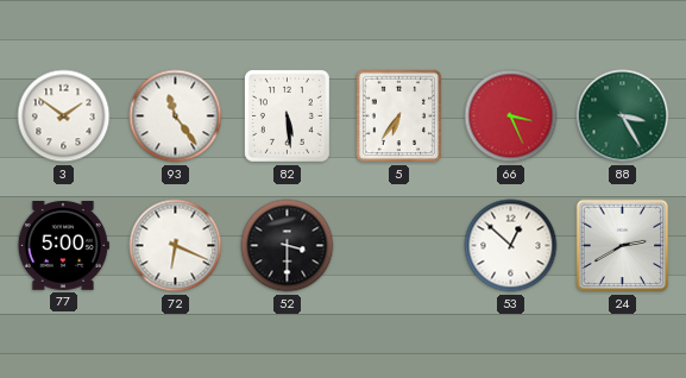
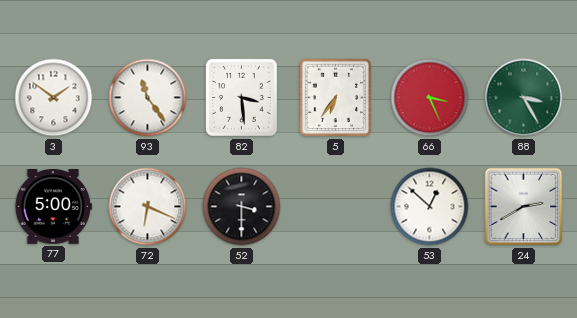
82: 5:29 -> 3:29
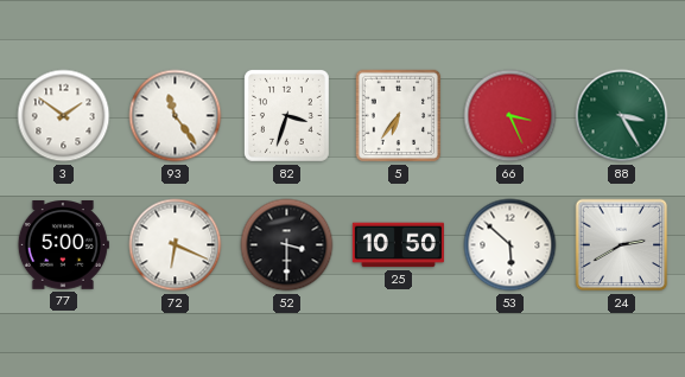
82: 3:29 -> 3:33
25: none -> 10:50
53: 12:52 -> 5:52
